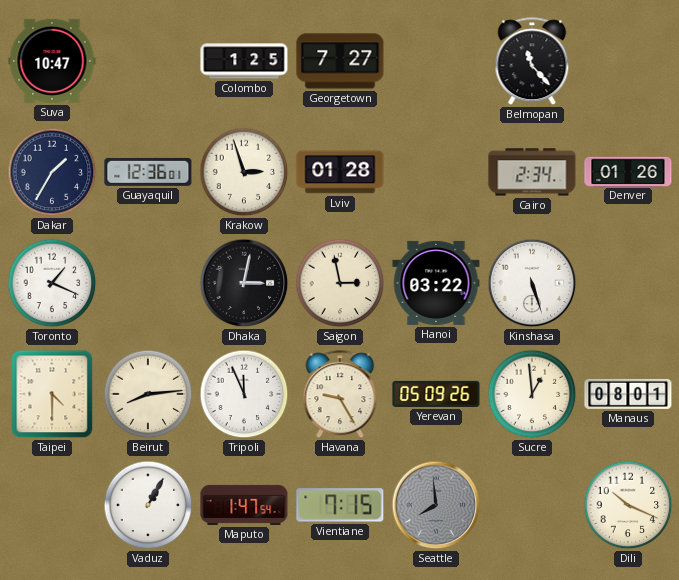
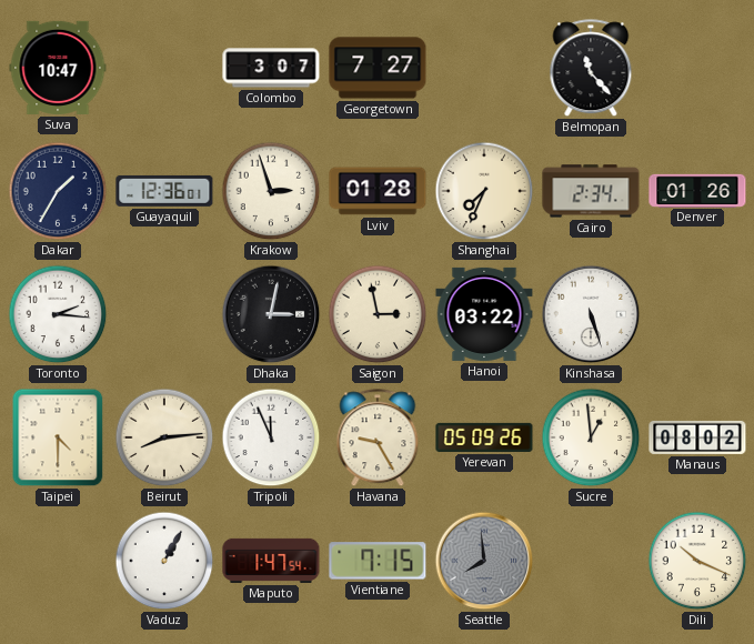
Colombo: 1:25 -> 3:07
Shanghai: none -> 7:34
Toronto: 1:19 -> 2:16
Manaus: 08:01 -> 08:02
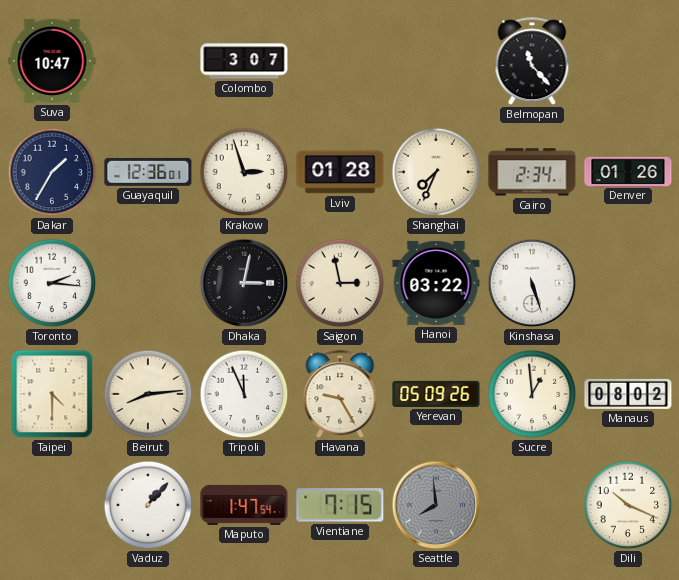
Georgetown: 7:27 -> none
Vaduz: 1:05 -> 1:07
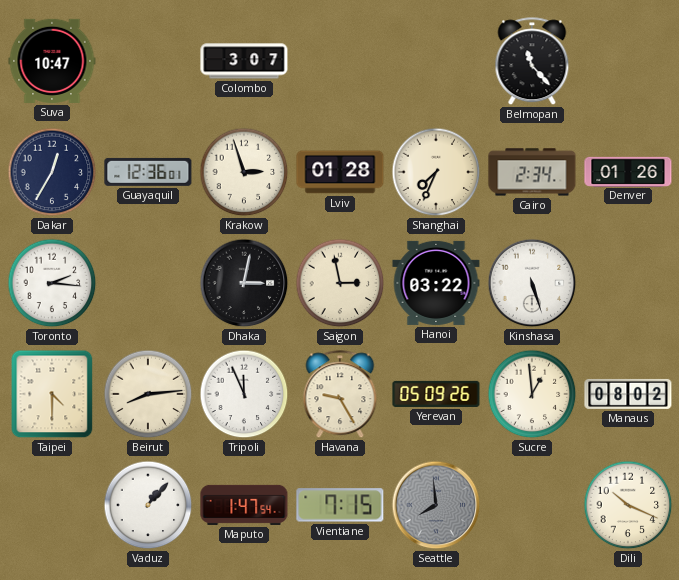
Dakar: 1:35 -> 12:35
